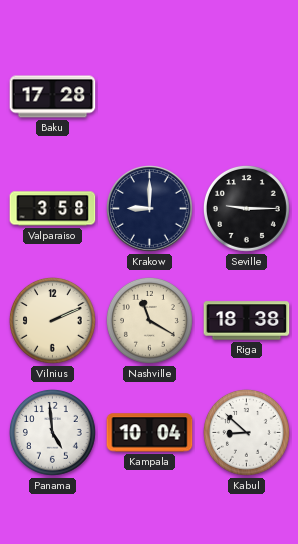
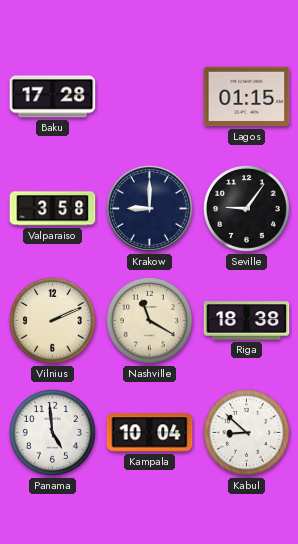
Lagos: none -> 01:15
Seville: 9:15 -> 9:06
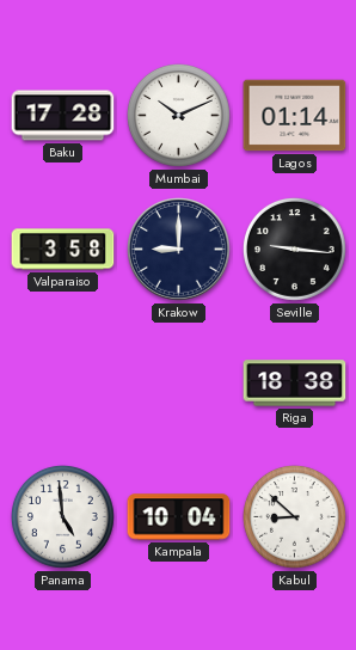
Mumbai: none -> 10:11
Lagos: 01:15 -> 01:14
Seville: 9:06 -> 9:16
Vilnius: 2:11 -> none
Nashville: 11:20 -> none
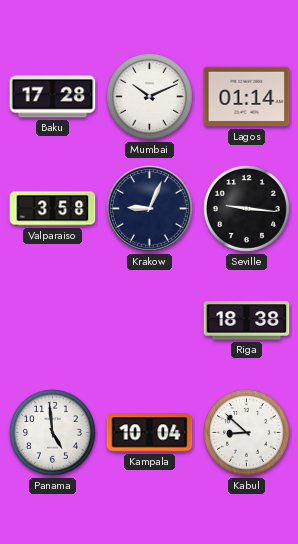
Krakow: 9:00 -> 9:04
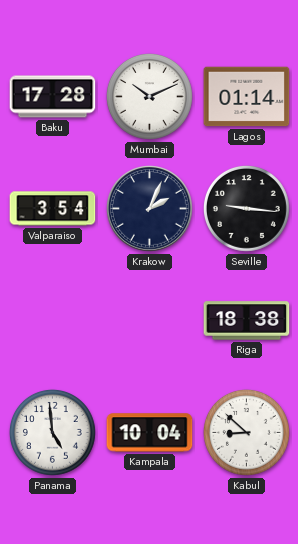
Valparaiso: 3:58 -> 3:54
Krakow: 9:04 -> 2:04
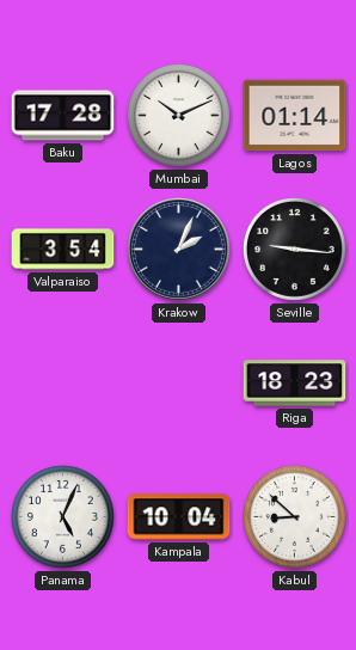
Riga: 18:38 -> 18:23
Panama: 4:59 -> 5:04
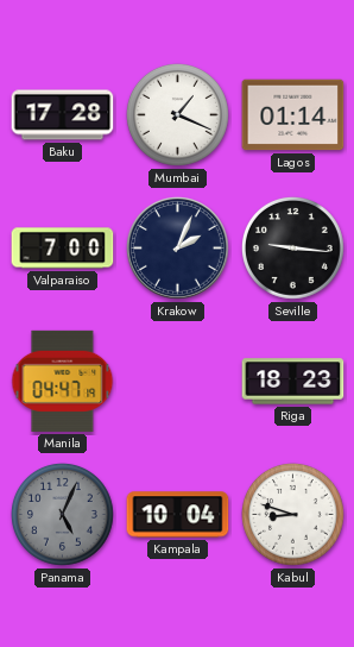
Mumbai: 10:11 -> 1:19
Valparaiso: 3:54 -> 7:00
Manila: none -> 04:47
Panama dial: white -> grey
Kabul: 8:52 -> 8:48
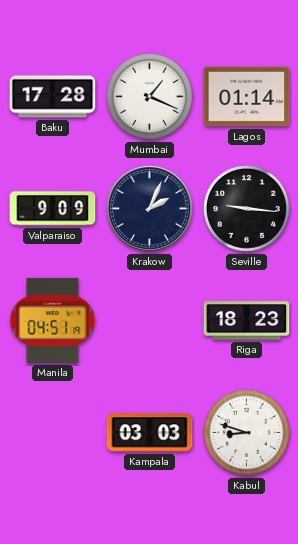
Valparaiso: 7:00 -> 9:09
Manila: 04:47 -> 04:51
Panama: 5:04 -> none
Kampala: 10:04 -> 03:03
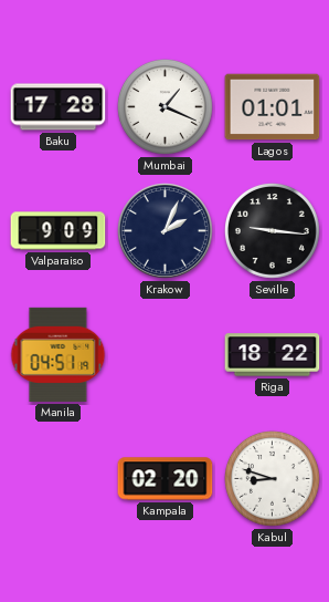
Lagos: 01:14 -> 01:01
Riga: 18:23 -> 18:22
Kampala: 03:03 -> 02:20
